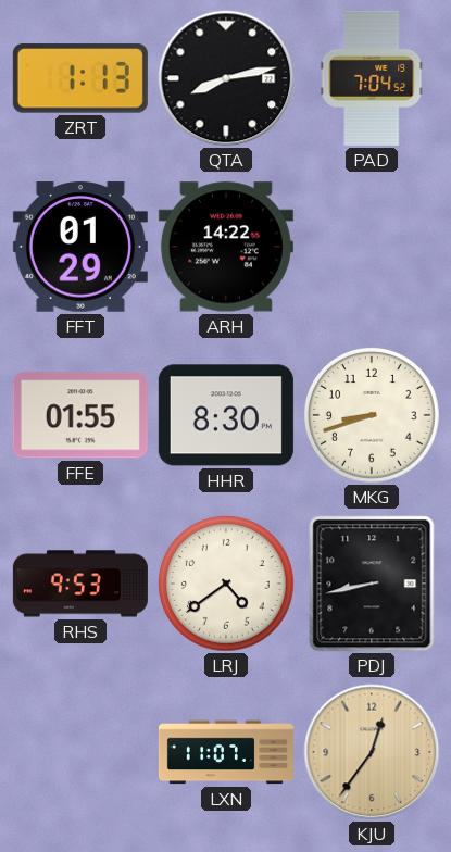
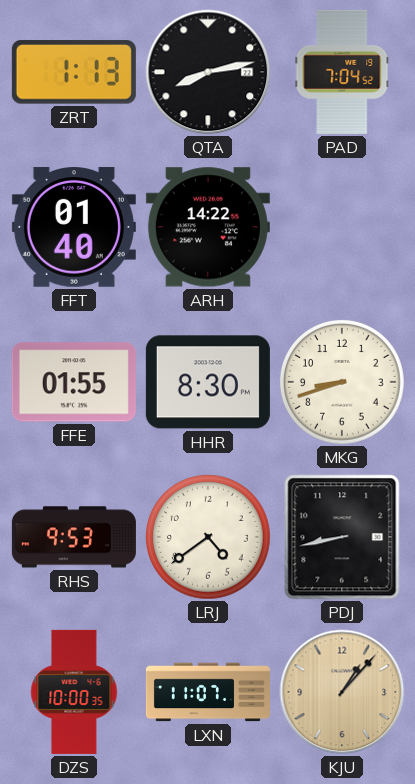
FFT: 01:29 -> 01:40
DZS: none -> 10:00
KJU: 12:36 -> 1:07
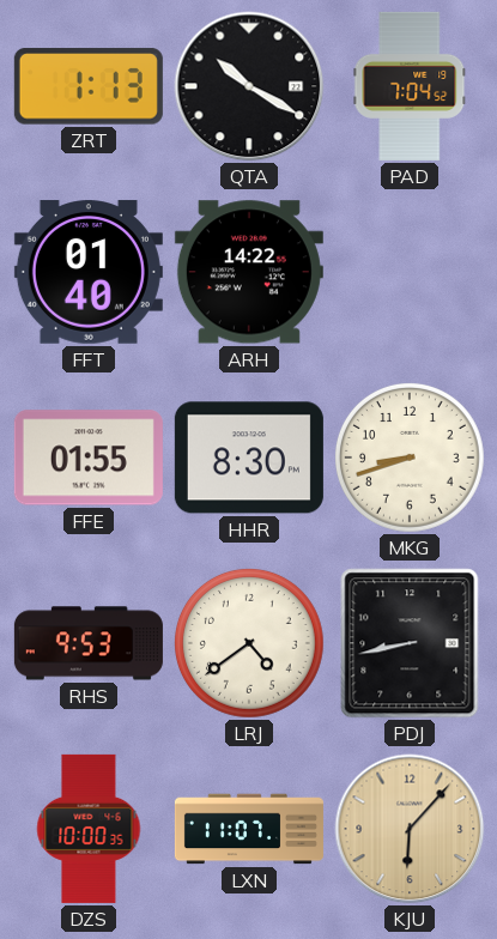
QTA: 8:13 -> 10:20
KJU: 1:07 -> 6:07
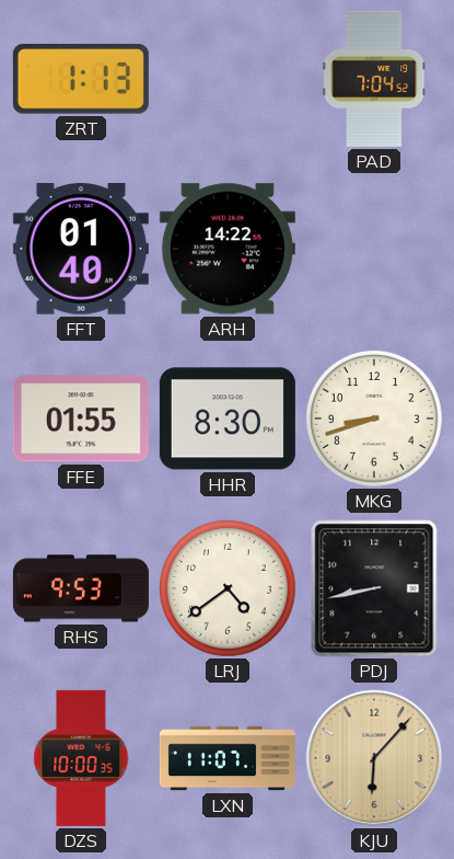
QTA: 10:20 -> none
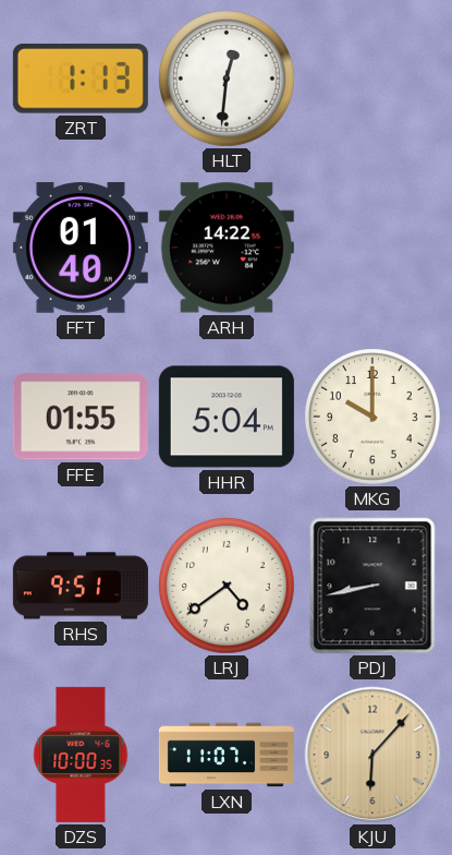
HLT: none -> 12:31
PAD: 7:04 -> none
HHR: 8:30 -> 5:04
MKG: 8:42 -> 10:00
RHS: 9:53 -> 9:51
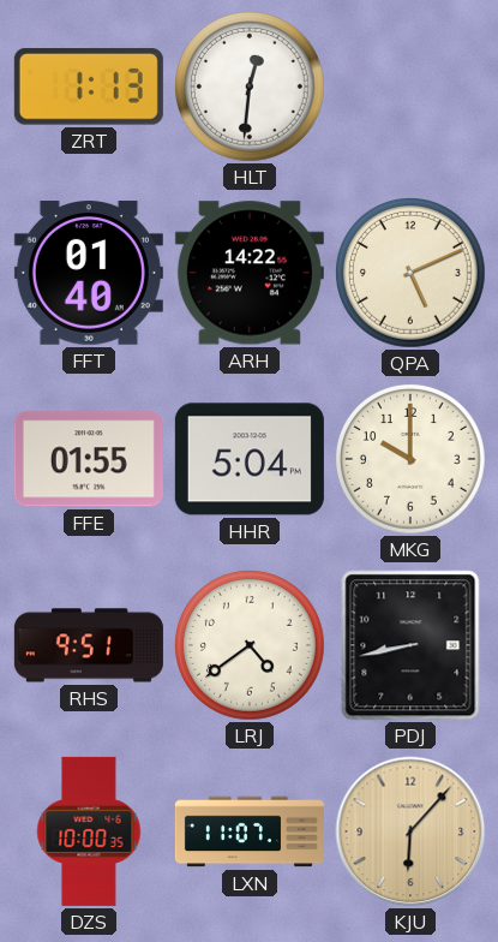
QPA: none -> 5:11
